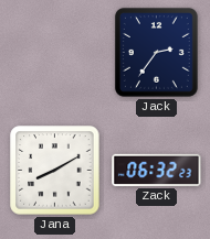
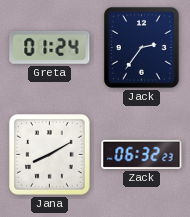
Greta: none -> 01:24
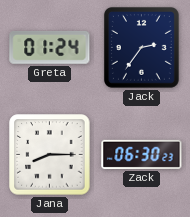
Jana: 8:10 -> 8:15
Zack: 06:32 -> 06:30
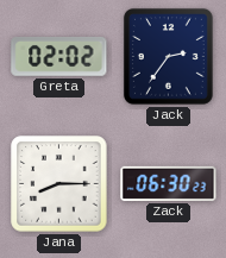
Greta: 01:24 -> 02:02
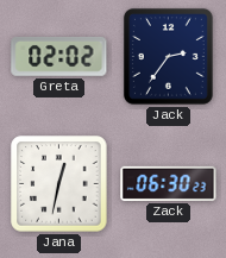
Jana: 8:15 -> 12:32
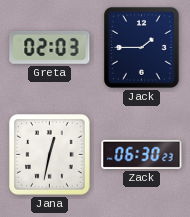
Greta: 02:02 -> 02:03
Jack: 2:36 -> 1:45
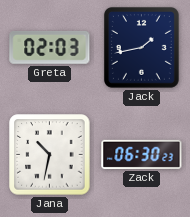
Jack: 1:45 -> 1:43
Jana: 12:32 -> 10:32
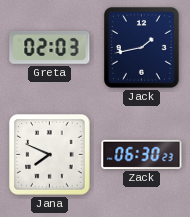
Jana: 10:32 -> 7:49
